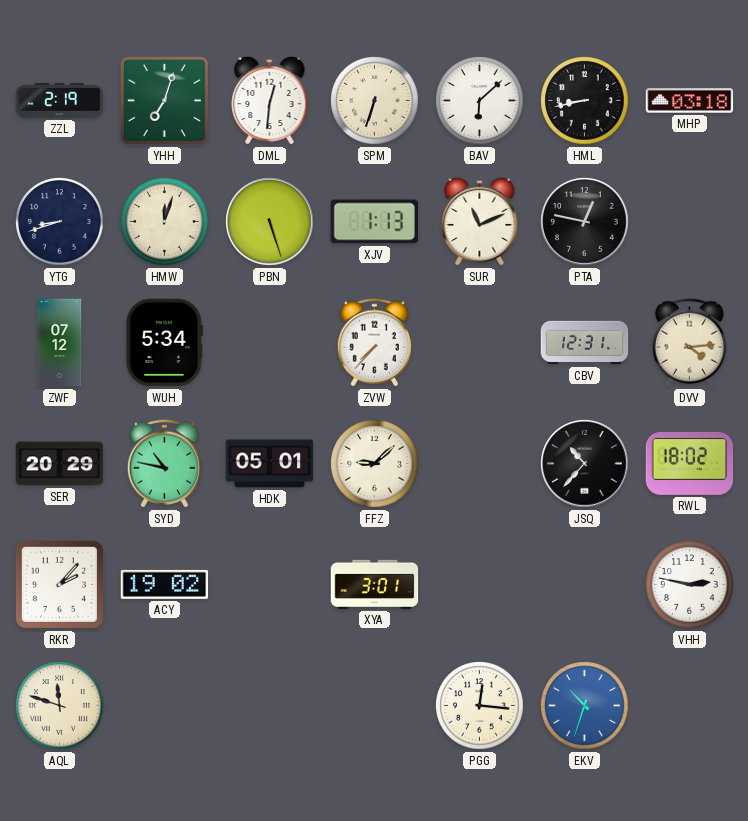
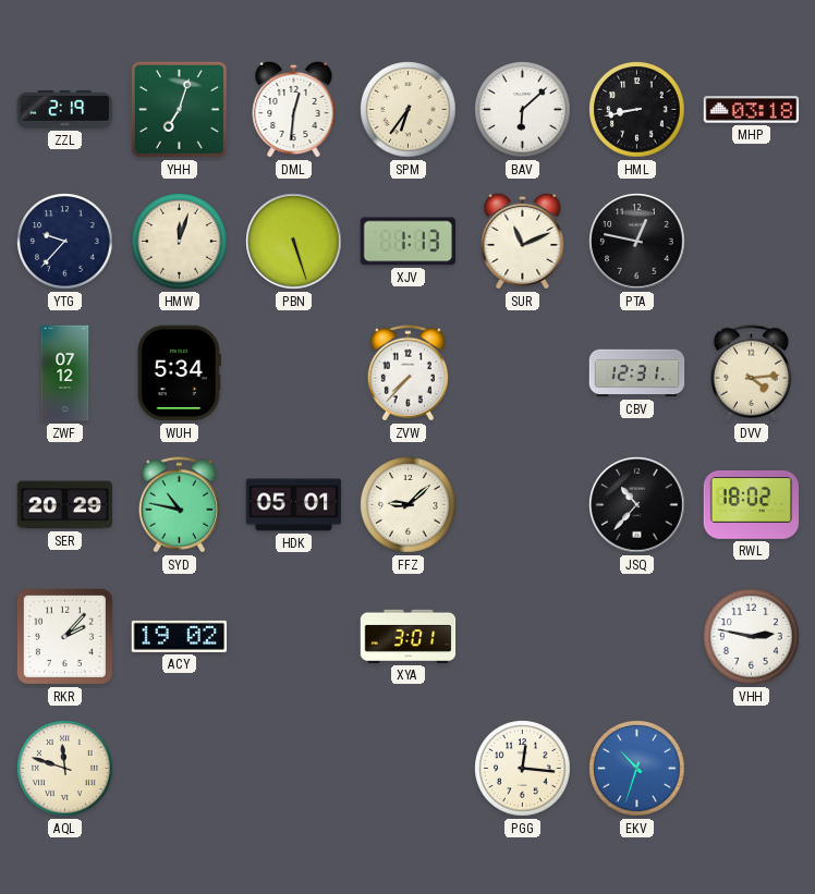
SPM: 6:33 -> 6:36
YTG: 8:42 -> 9:37
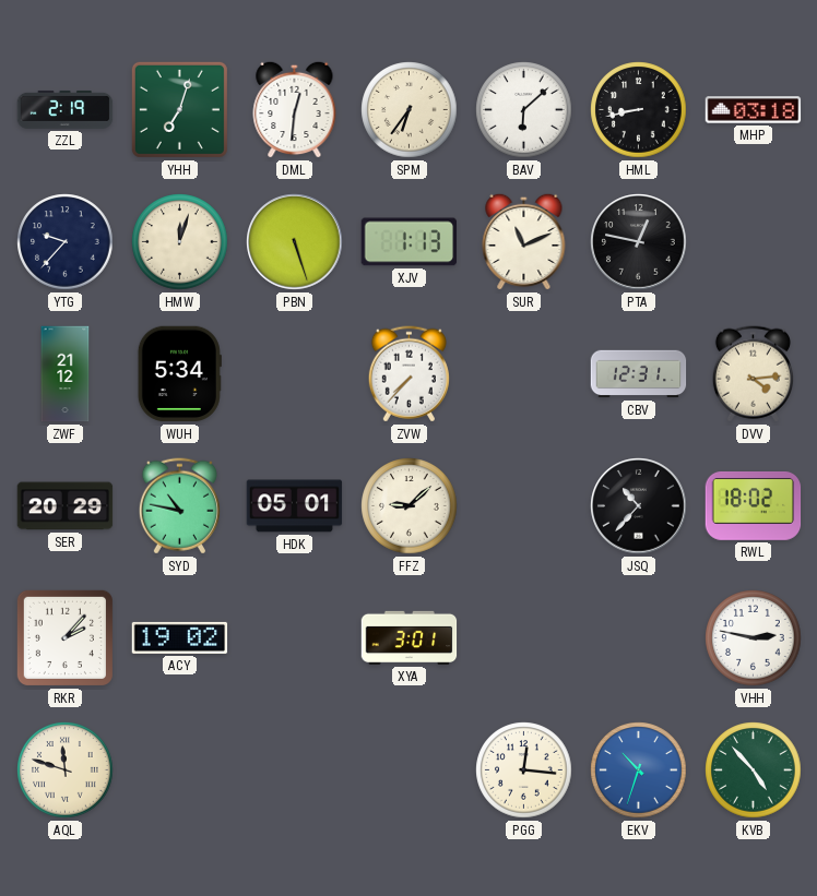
ZWF: 07:12 -> 21:12
KVB: none -> 4:53
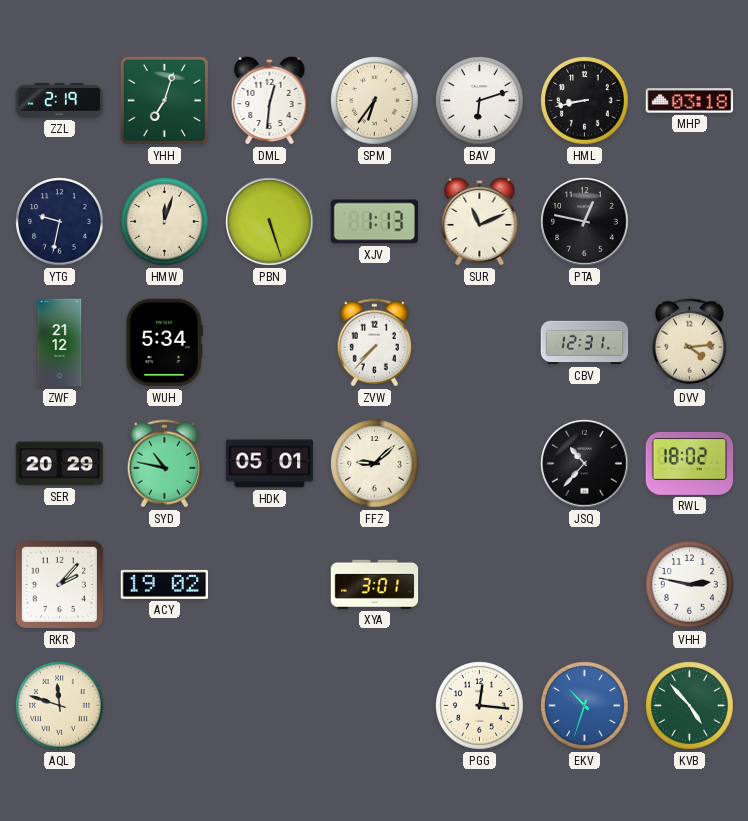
BAV: 6:08 -> 6:12
YTG: 9:37 -> 9:32
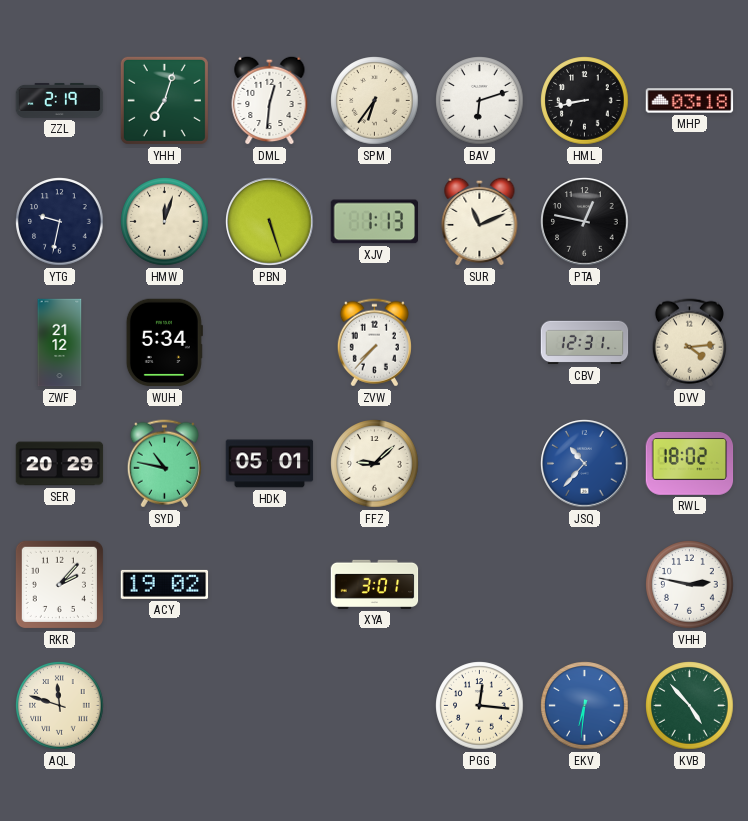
JSQ dial: black -> blue
EKV: 10:33 -> 6:31
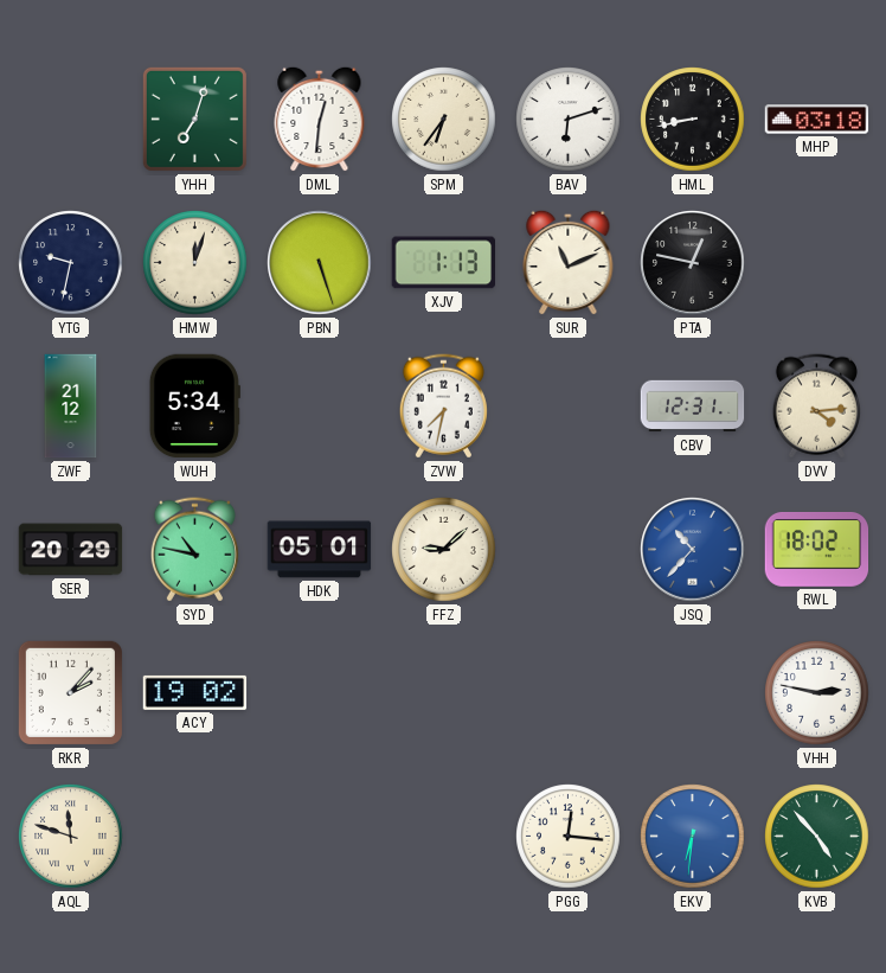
ZZL: 2:19 -> none
ZVW: 7:37 -> 7:32
XYA: 3:01 -> none
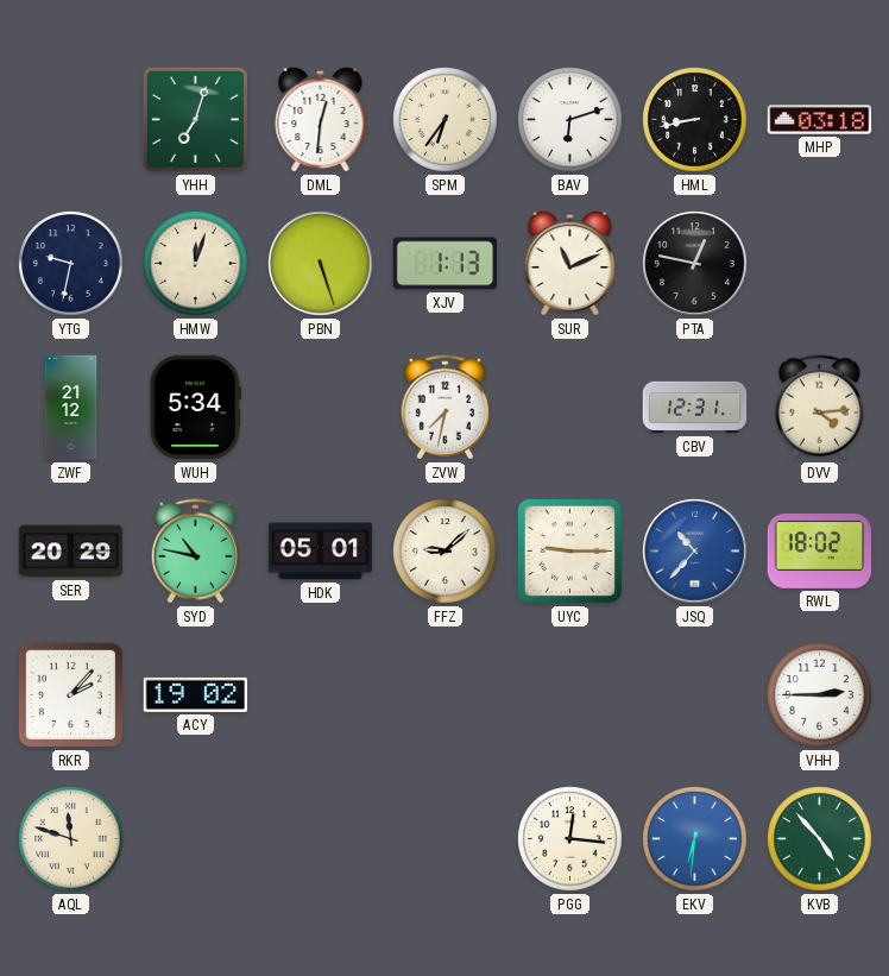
UYC: none -> 9:15
VHH: 2:47 -> 2:45
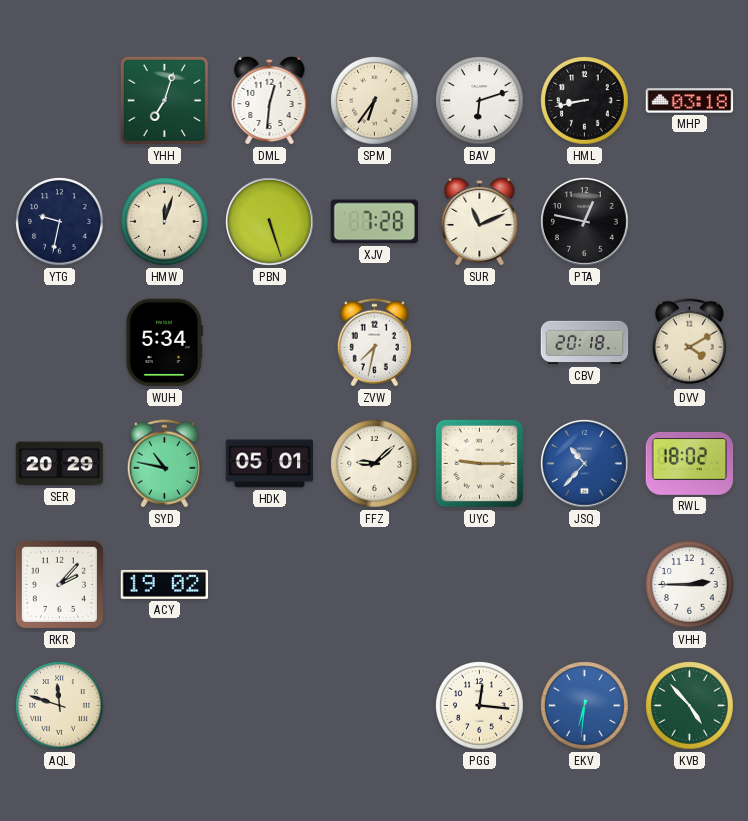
XJV: 1:13 -> 7:28
ZWF: 21:12 -> none
CBV: 12:31 -> 20:18
DVV: 4:14 -> 4:10
